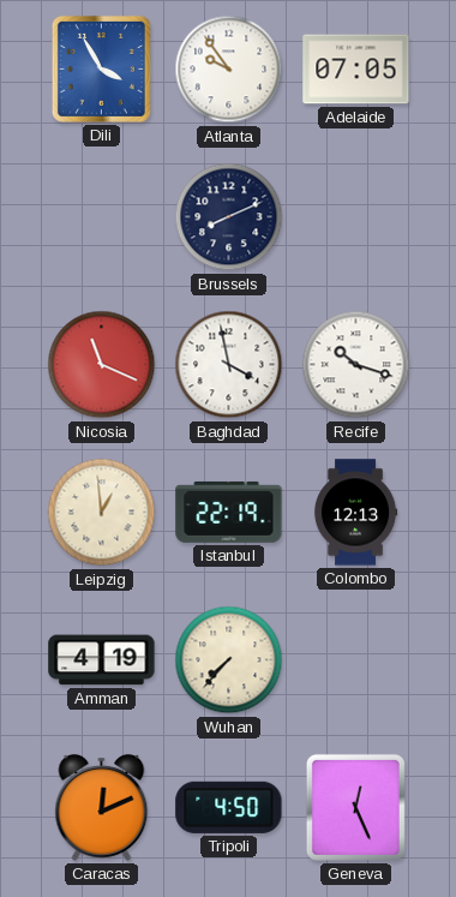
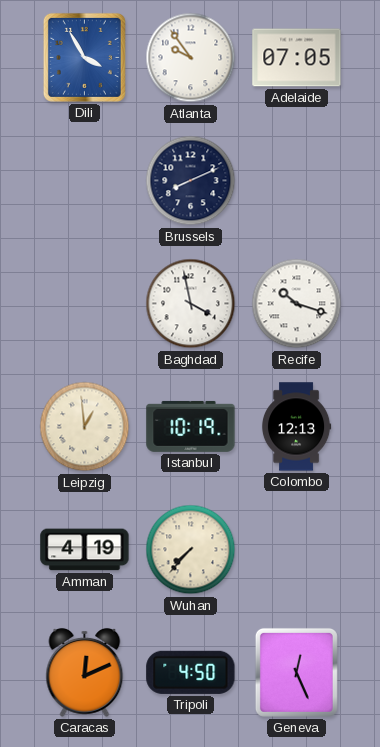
Nicosia: 11:19 -> none
Istanbul: 22:19 -> 10:19
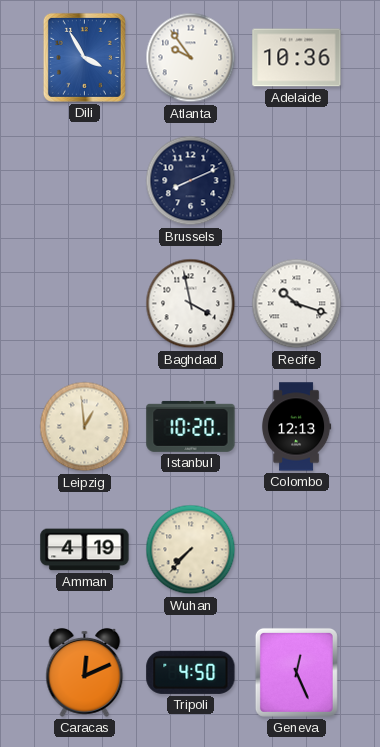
Adelaide: 07:05 -> 10:36
Istanbul: 10:19 -> 10:20
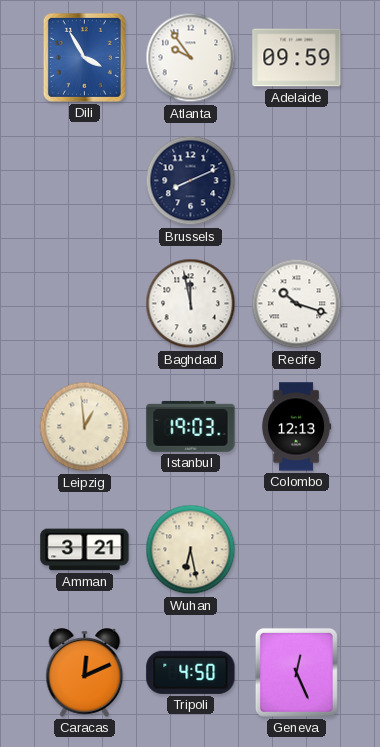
Adelaide: 10:36 -> 09:59
Baghdad: 3:58 -> 11:58
Istanbul: 10:20 -> 19:03
Amman: 4:19 -> 3:21
Wuhan: 7:37 -> 6:28
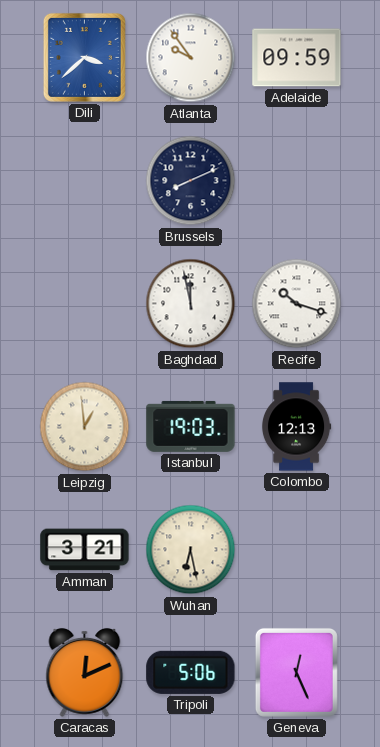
Dili: 3:55 -> 3:38
Tripoli: 4:50 -> 5:06
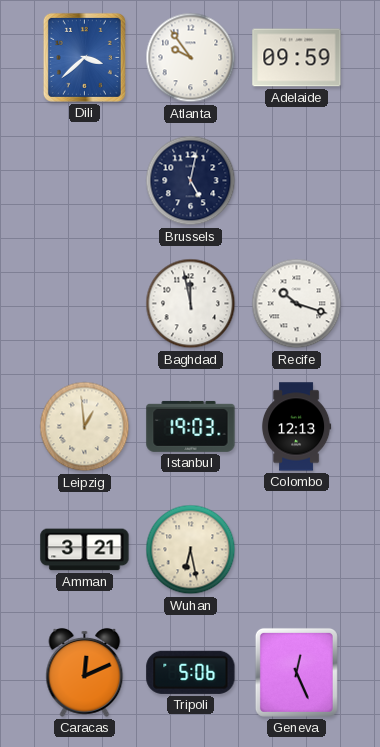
Brussels: 8:11 -> 5:02
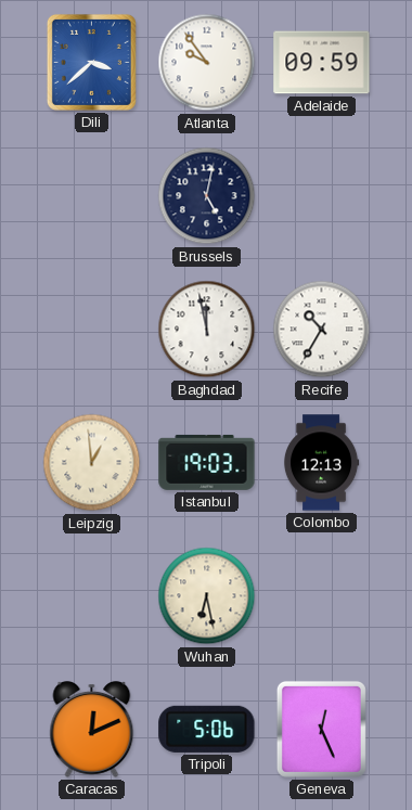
Recife: 10:18 -> 10:35
Amman: 3:21 -> none
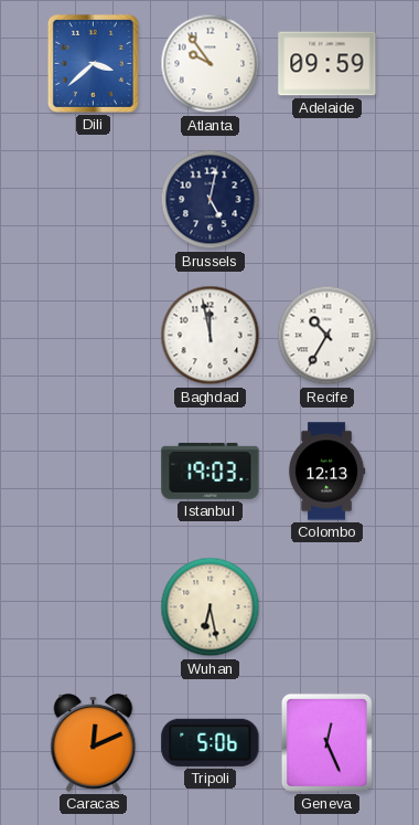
Leipzig: 12:59 -> none
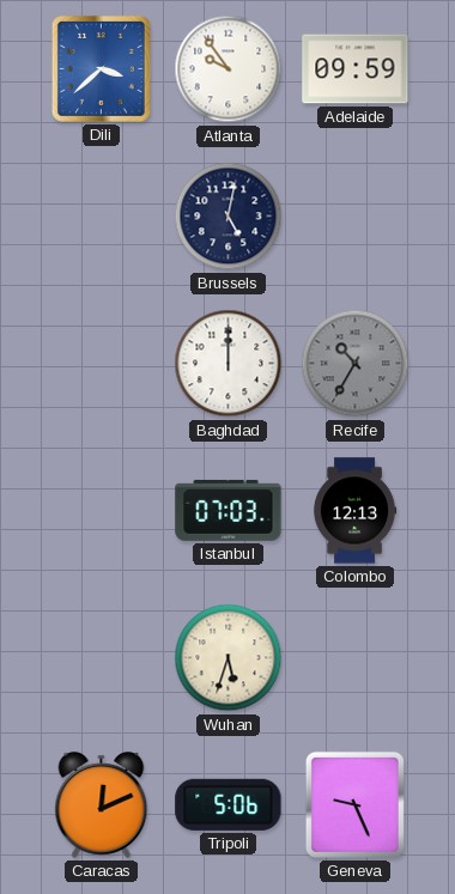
Baghdad: 11:58 -> 12:00
Recife dial: white -> grey
Istanbul: 19:03 -> 07:03
Wuhan: 6:28 -> 5:33
Geneva: 12:26 -> 9:26
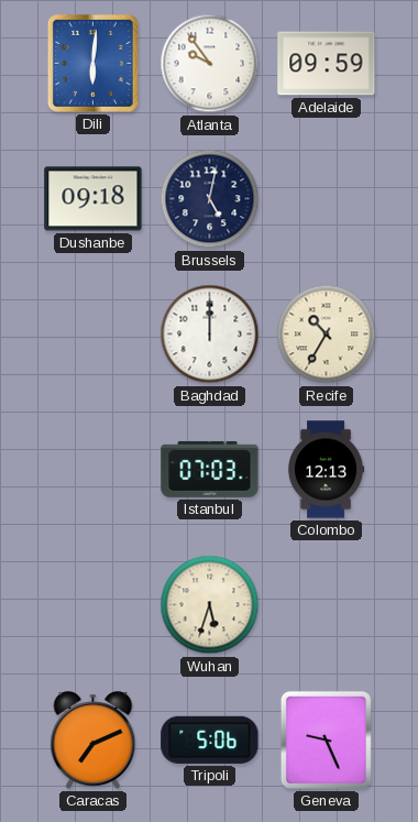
Dili: 3:38 -> 6:01
Dushanbe: none -> 09:18
Recife dial: grey -> cream
Caracas: 12:11 -> 7:11
